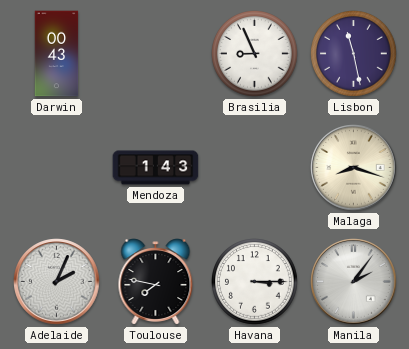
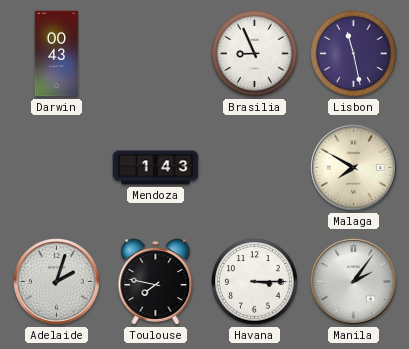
Malaga: 8:18 -> 7:50
Adelaide: 2:04 -> 2:03
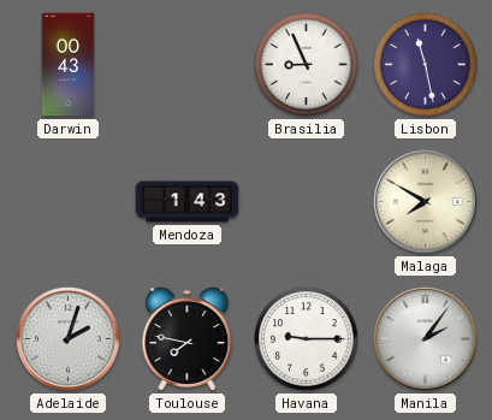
Havana: 3:15 -> 9:15
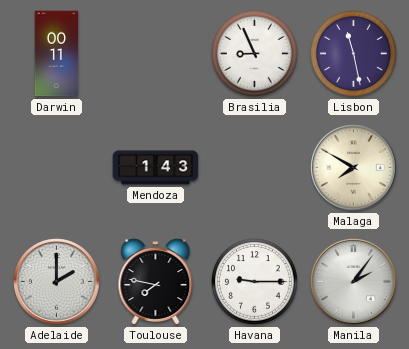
Darwin: 00:43 -> 00:11
Adelaide: 2:03 -> 2:00
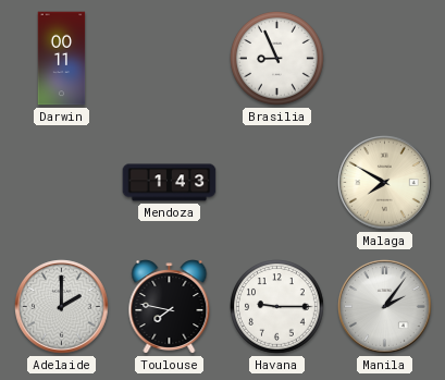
Lisbon: 11:28 -> none
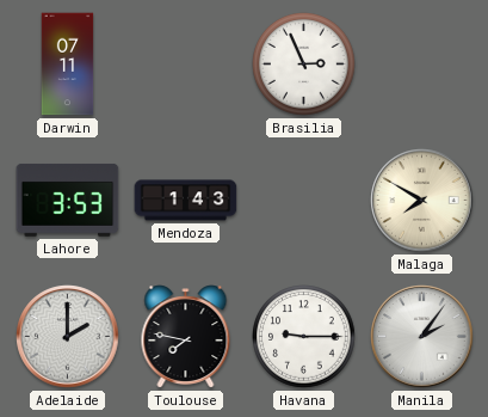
Darwin: 00:11 -> 07:11
Brasilia: 8:56 -> 2:56
Lahore: none -> 3:53
